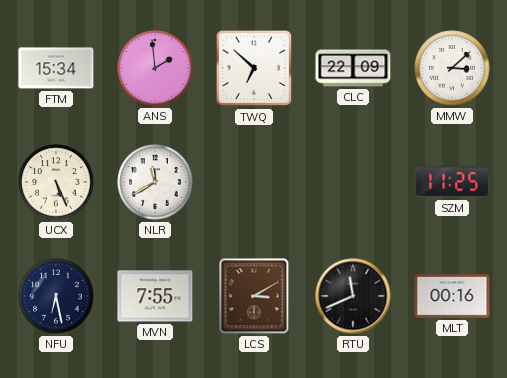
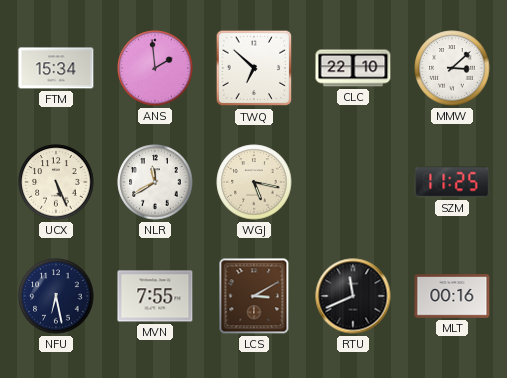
CLC: 22:09 -> 22:10
WGJ: none -> 5:17
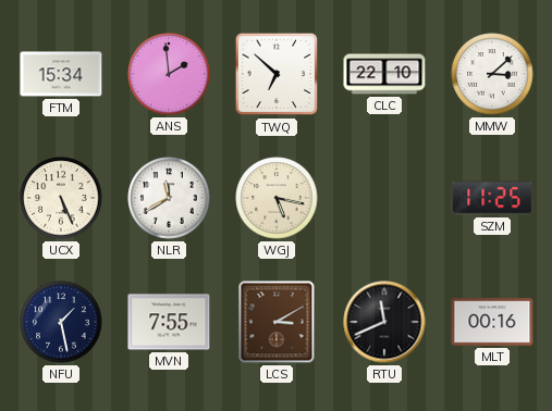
NFU: 6:28 -> 1:28
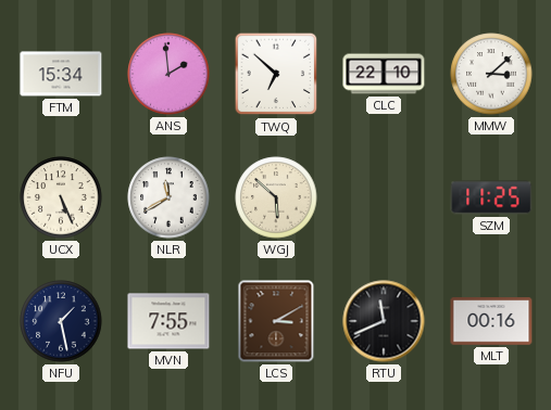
WGJ: 5:17 -> 5:52
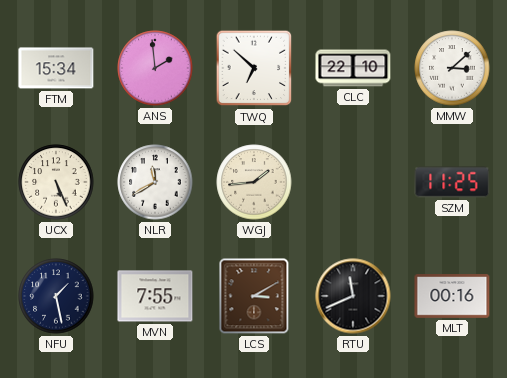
WGJ: 5:52 -> 1:44
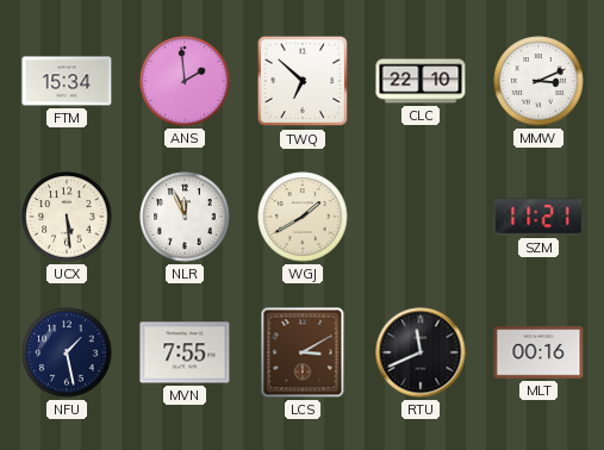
MMW: 3:08 -> 3:11
UCX: 5:26 -> 5:29
NLR: 11:40 -> 11:56
WGJ: 1:44 -> 1:40
SZM: 11:25 -> 11:21
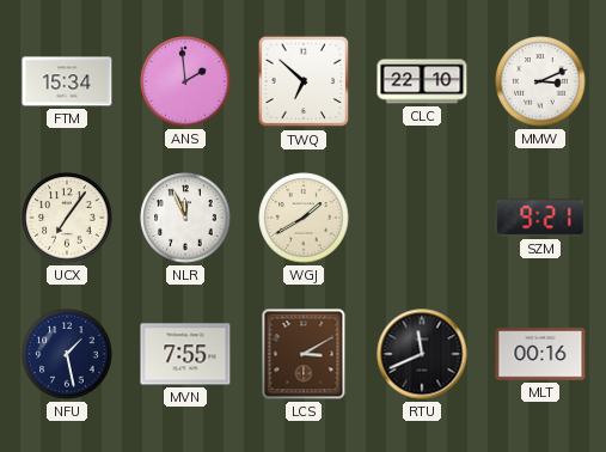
UCX: 5:29 -> 7:06
SZM: 11:21 -> 9:21
